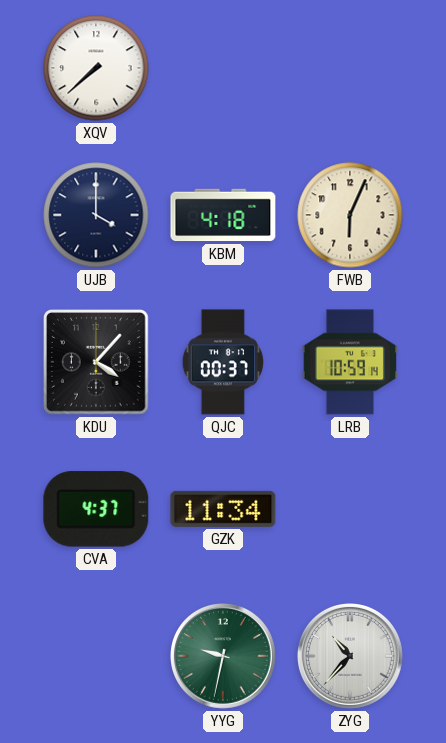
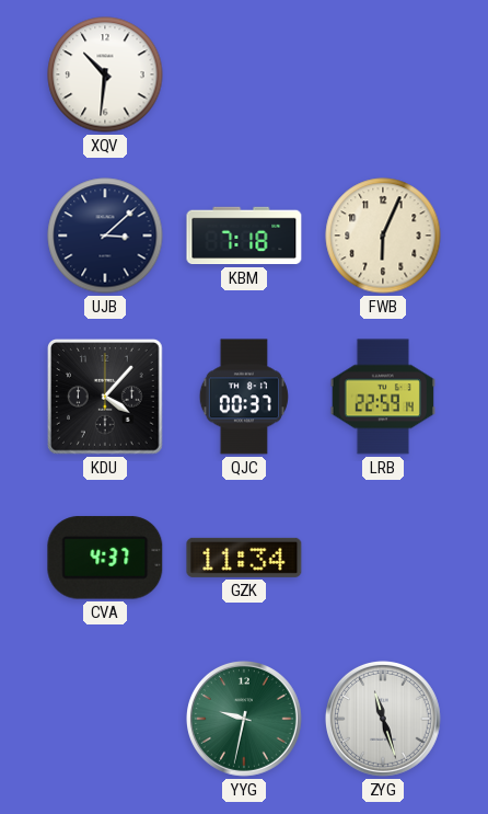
XQV: 7:38 -> 10:31
UJB: 4:00 -> 3:08
KBM: 4:18 -> 7:18
LRB: 10:59 -> 22:59
ZYG: 10:37 -> 11:27
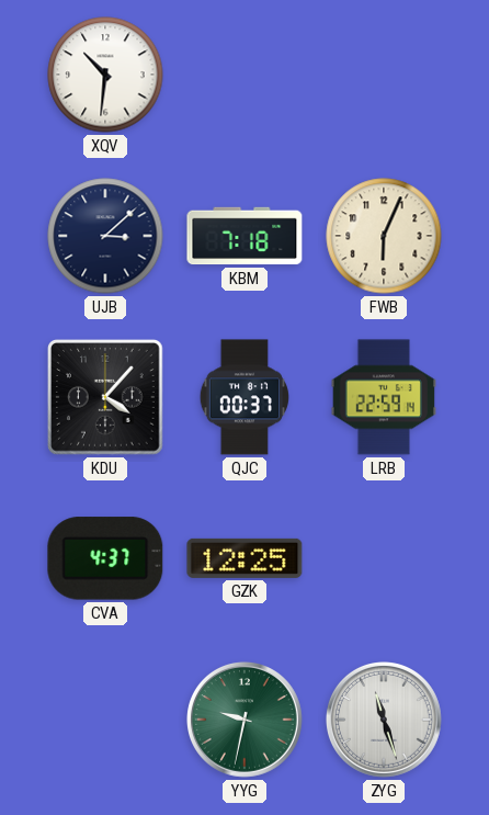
GZK: 11:34 -> 12:25
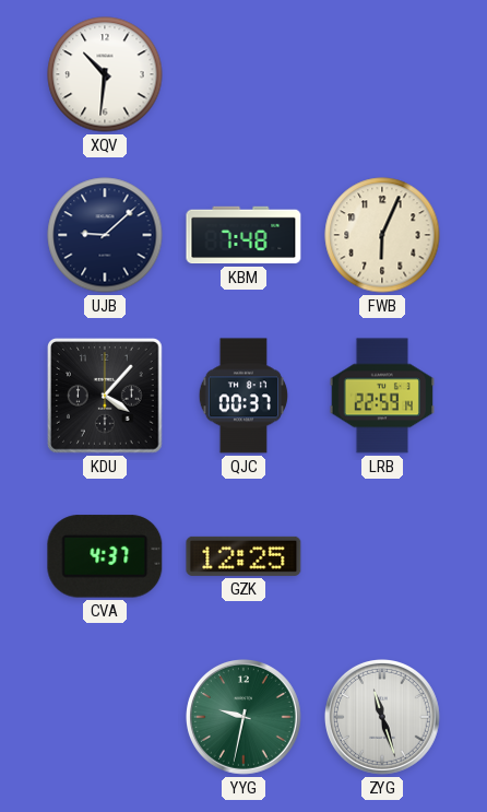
UJB: 3:08 -> 9:08
KBM: 7:18 -> 7:48
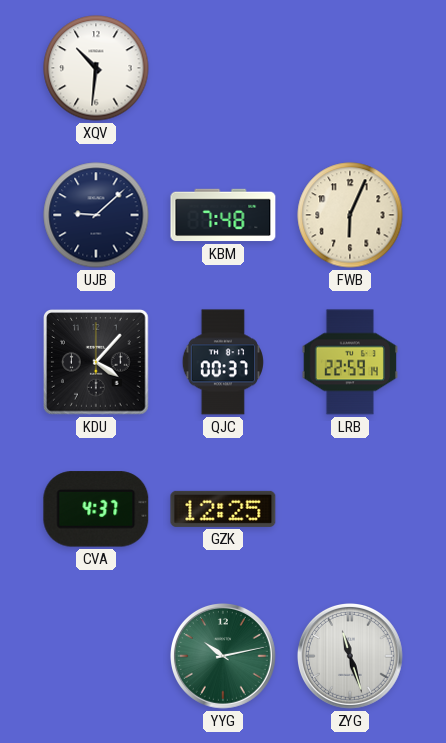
YYG: 9:32 -> 10:13
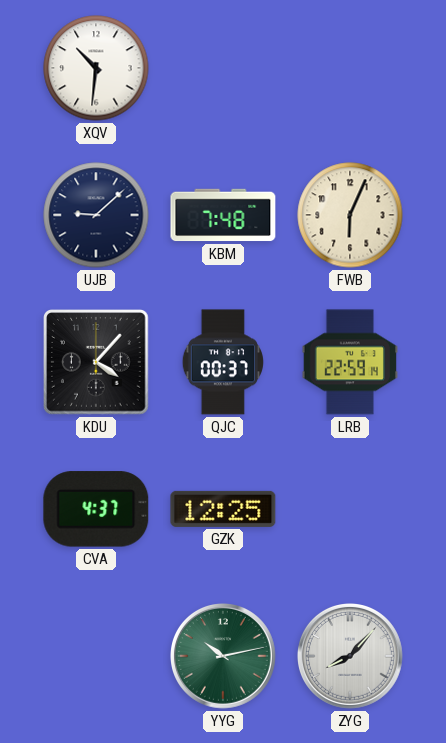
ZYG: 11:27 -> 8:07
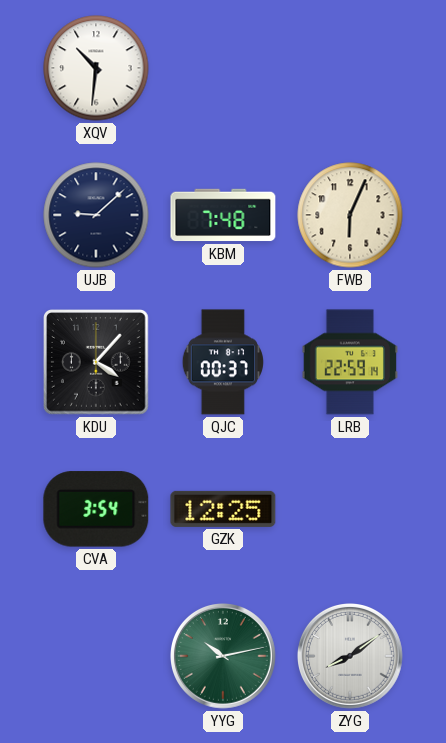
CVA: 4:37 -> 3:54
ZYG: 8:07 -> 8:09
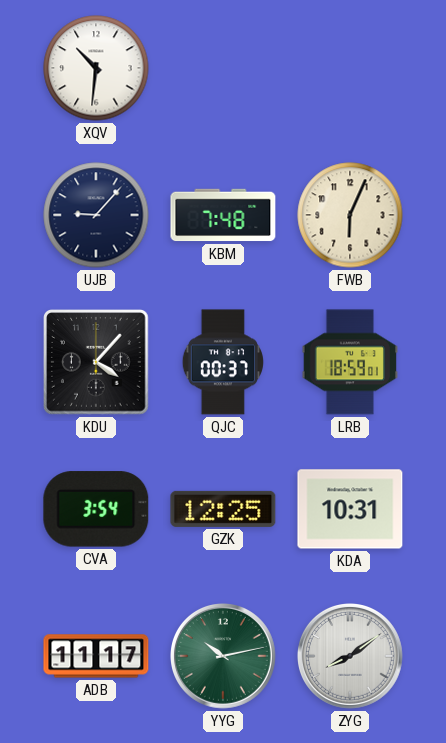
UJB: 9:08 -> 9:07
LRB: 22:59 -> 18:59
KDA: none -> 10:31
ADB: none -> 11:17
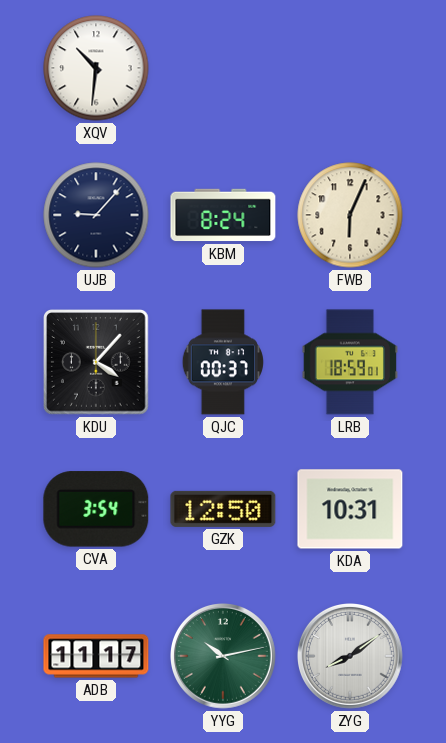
KBM: 7:48 -> 8:24
GZK: 12:25 -> 12:50
